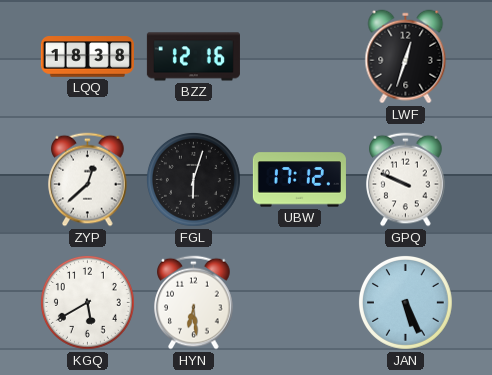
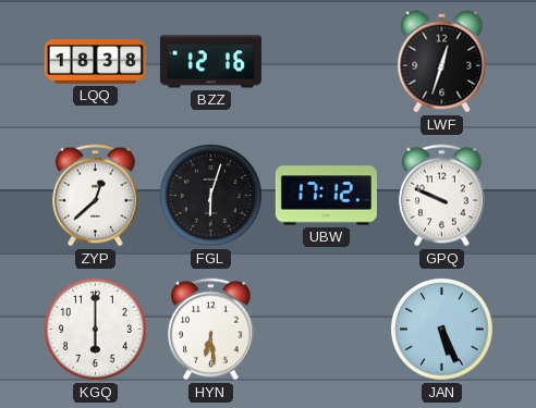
KGQ: 5:40 -> 6:00
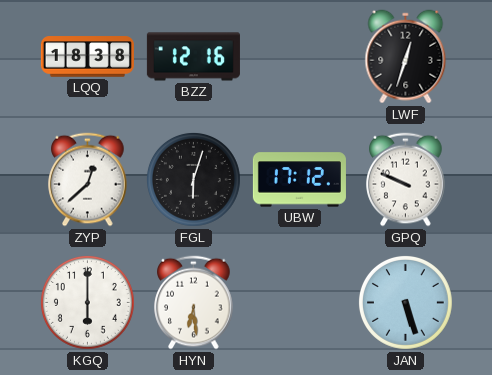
JAN: 5:26 -> 5:27
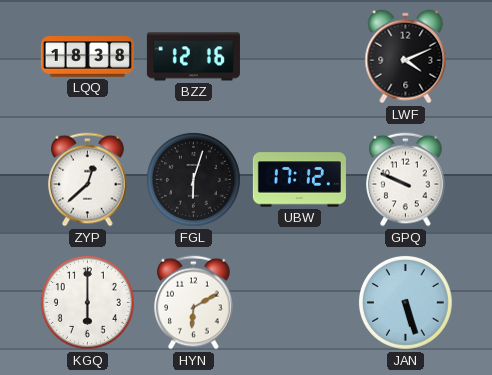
LWF: 12:33 -> 4:11
HYN: 6:29 -> 6:10
